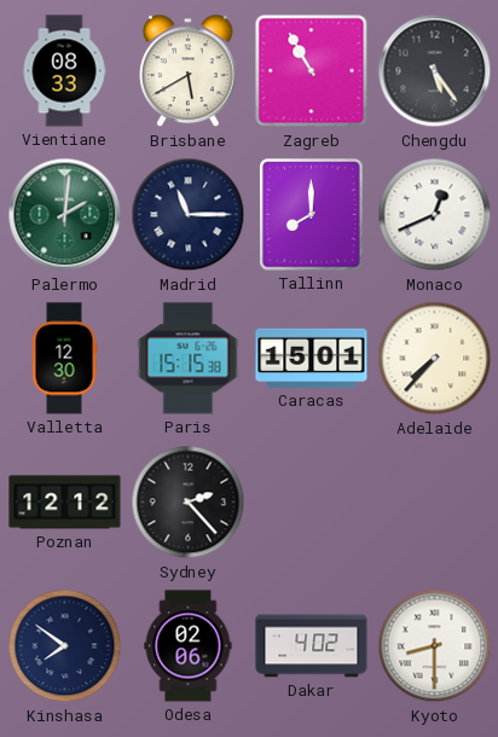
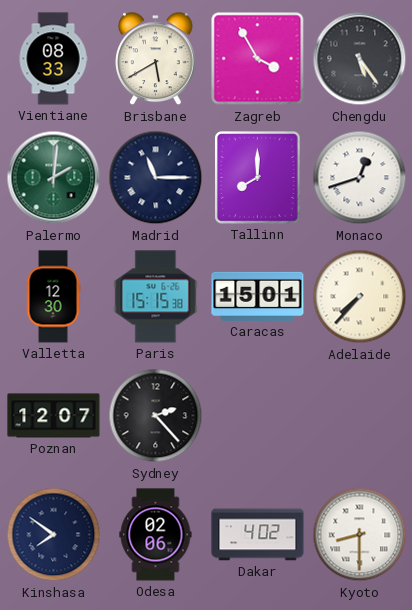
Zagreb: 10:55 -> 3:55
Monaco: 12:41 -> 12:42
Poznan: 12:12 -> 12:07
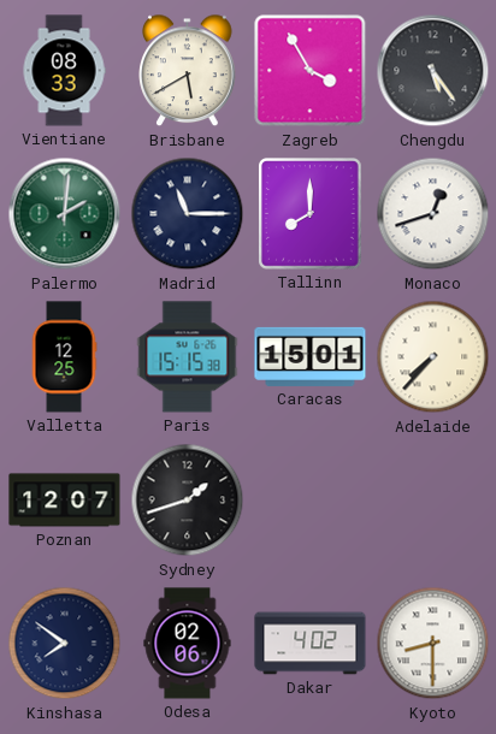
Valletta: 12:30 -> 12:25
Sydney: 2:23 -> 1:42
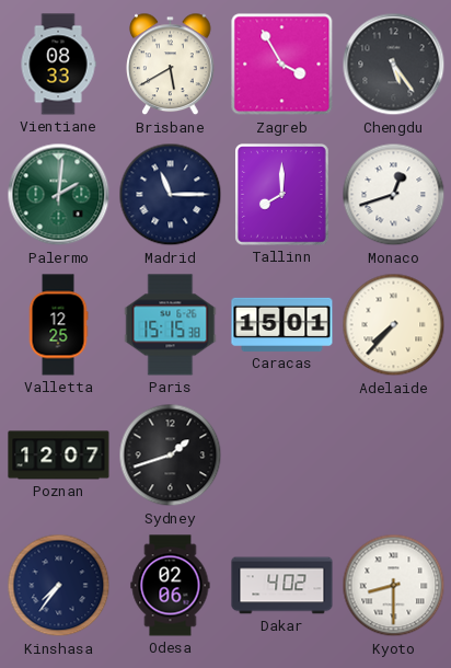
Kinshasa: 7:51 -> 7:36
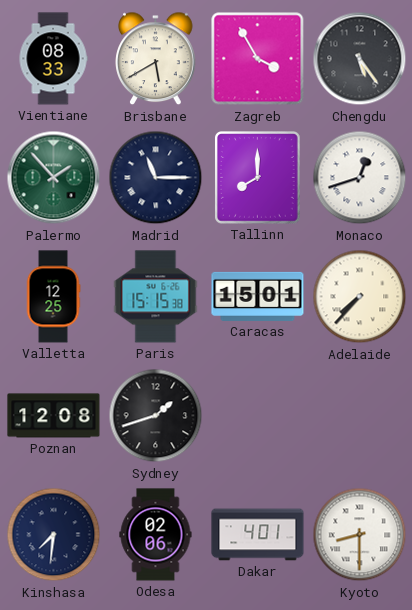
Palermo: 2:01 -> 1:53
Poznan: 12:07 -> 12:08
Kinshasa: 7:36 -> 7:31
Dakar: 4:02 -> 4:01
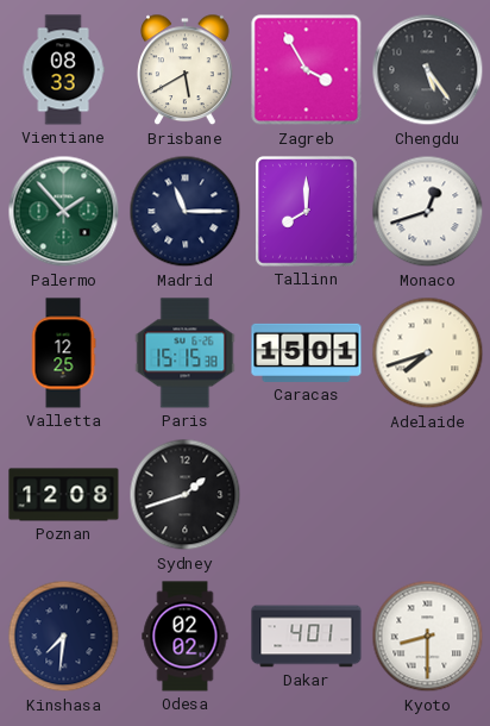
Adelaide: 7:37 -> 7:42
Odesa: 02:06 -> 02:02
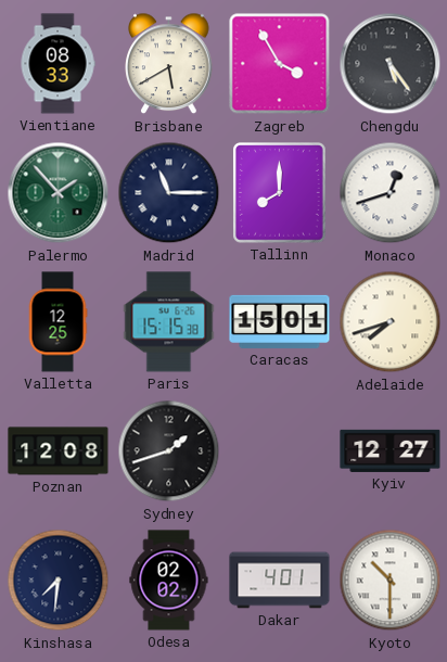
Kyiv: none -> 12:27
Kyoto: 8:30 -> 10:30
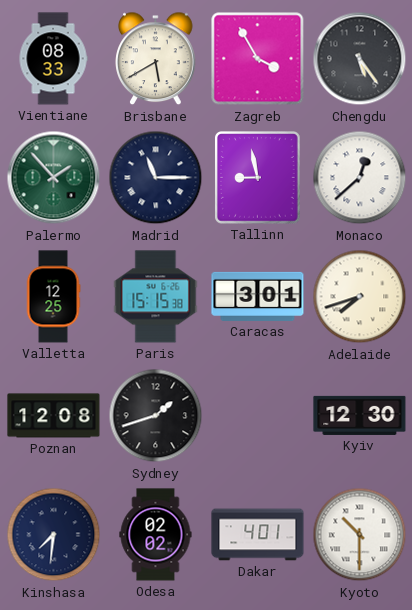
Tallinn: 8:00 -> 8:58
Monaco: 12:42 -> 12:38
Caracas: 15:01 -> 3:01
Kyiv: 12:27 -> 12:30
